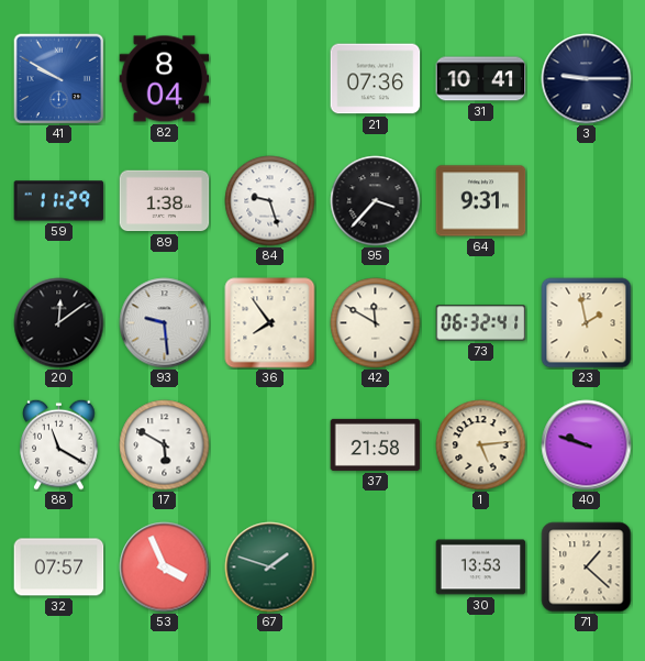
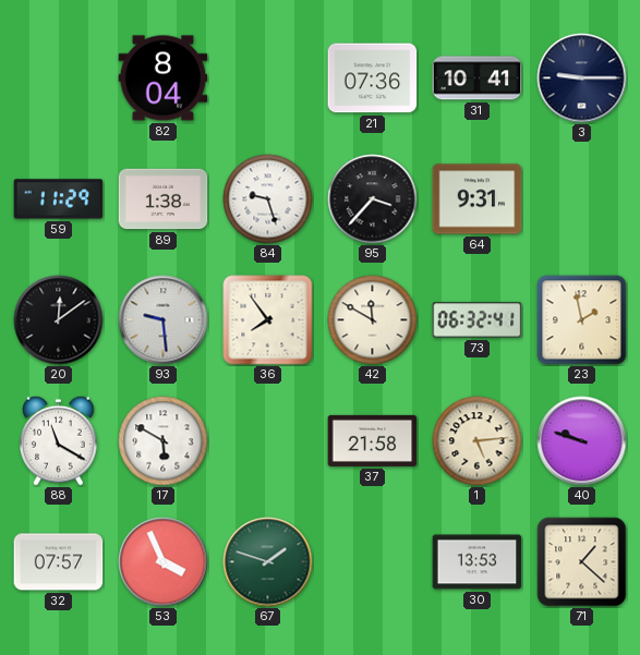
41: 9:50 -> none
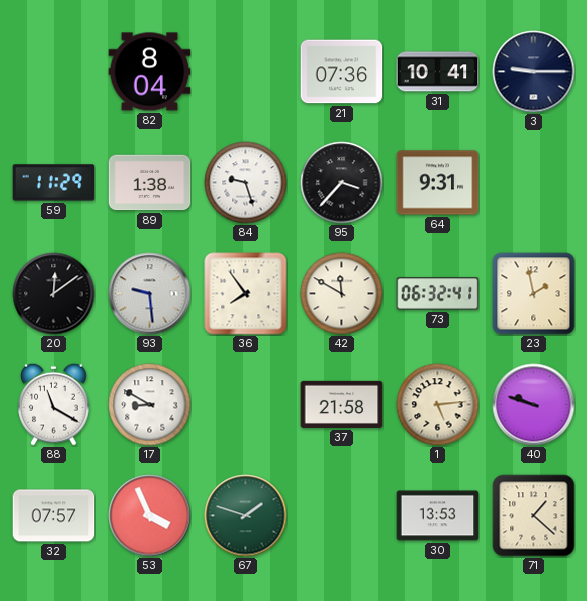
17: 5:50 -> 8:50
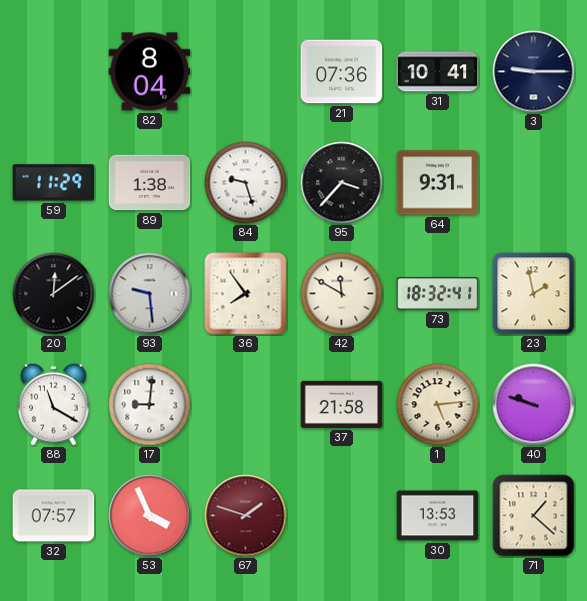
73: 06:32 -> 18:32
17: 8:50 -> 9:01
67 dial: green -> burgundy
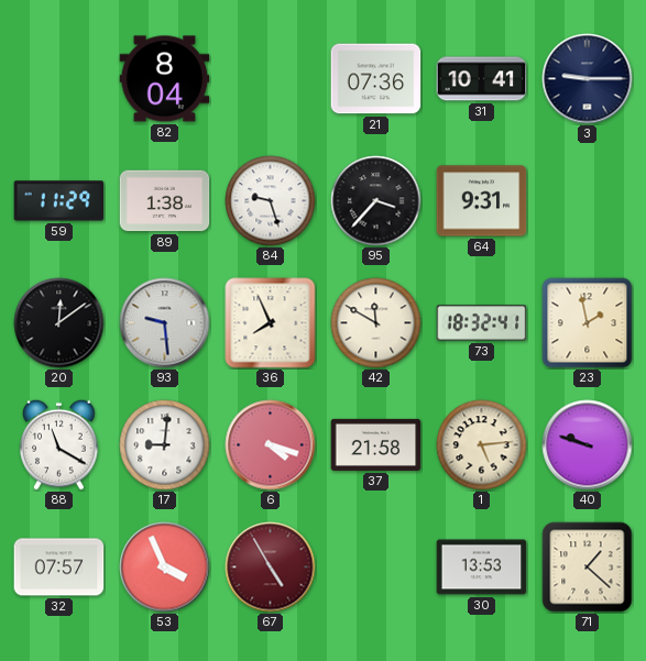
36: 7:54 -> 7:56
6: none -> 4:18
67: 1:48 -> 4:55
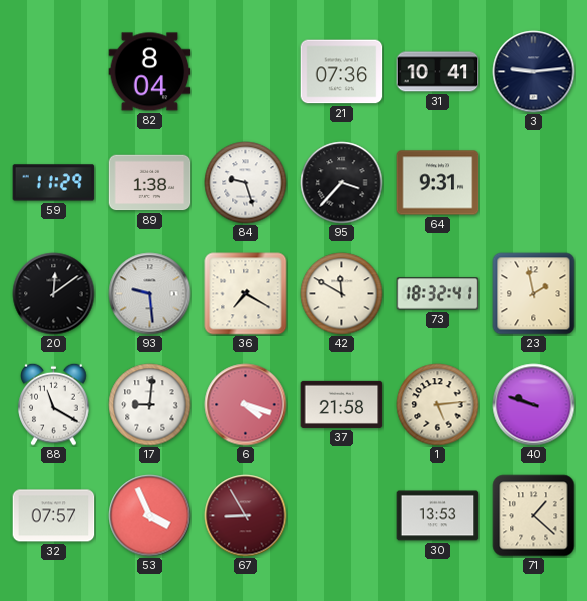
3: 9:15 -> 9:14
36: 7:56 -> 7:20
67: 4:55 -> 8:55
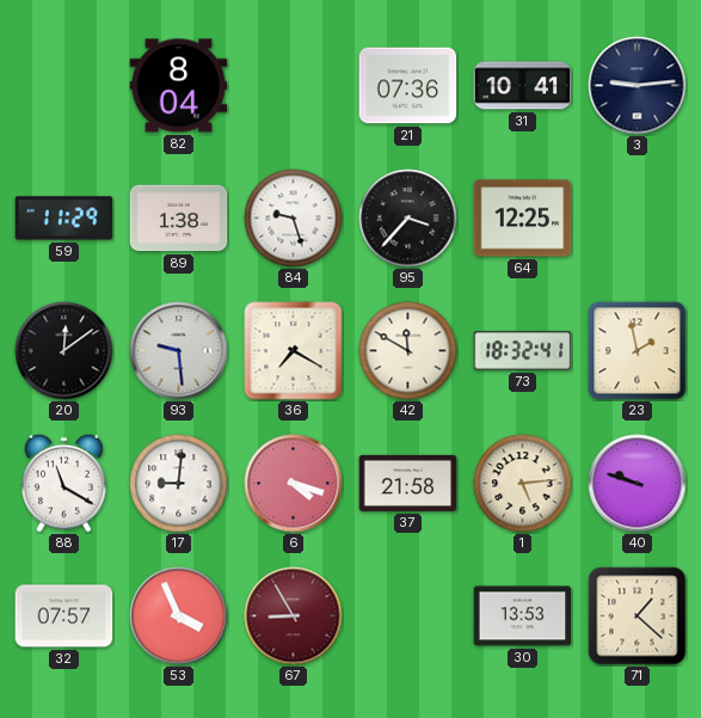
64: 9:31 -> 12:25
